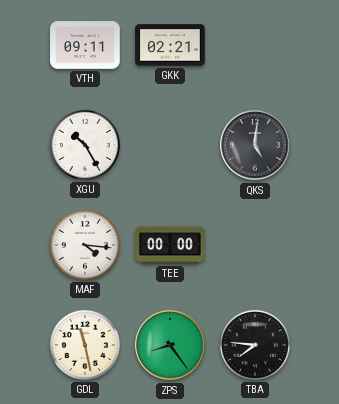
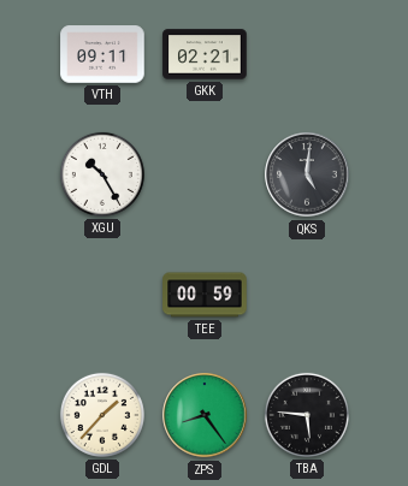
MAF: 4:16 -> none
TEE: 00:00 -> 00:59
GDL: 11:28 -> 1:37
TBA: 7:46 -> 5:46
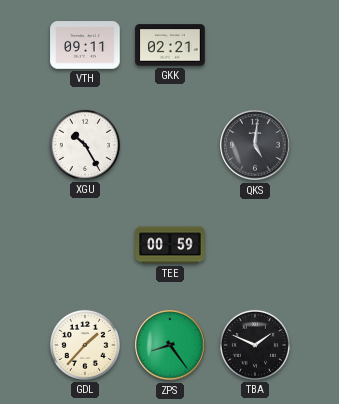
TBA: 5:46 -> 1:49
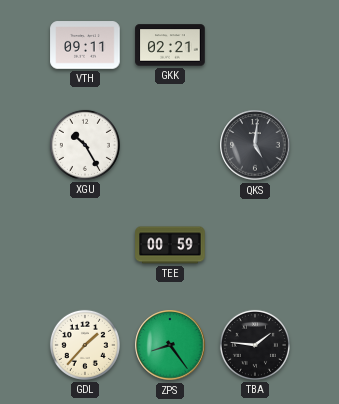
TBA: 1:49 -> 1:46
